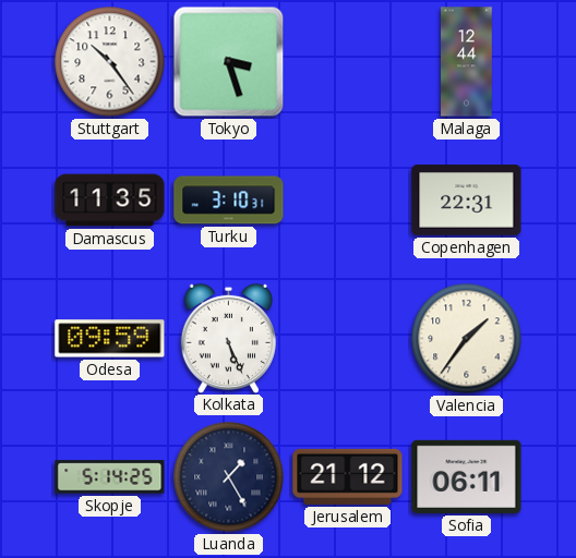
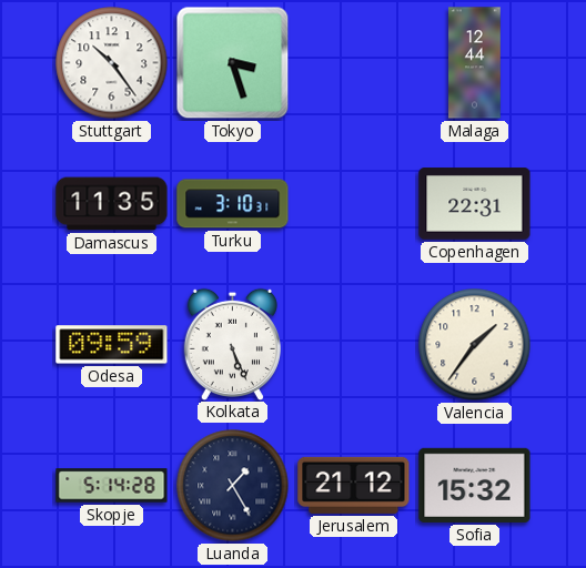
Skopje: 5:14:25 -> 5:14:28
Sofia: 06:11 -> 15:32
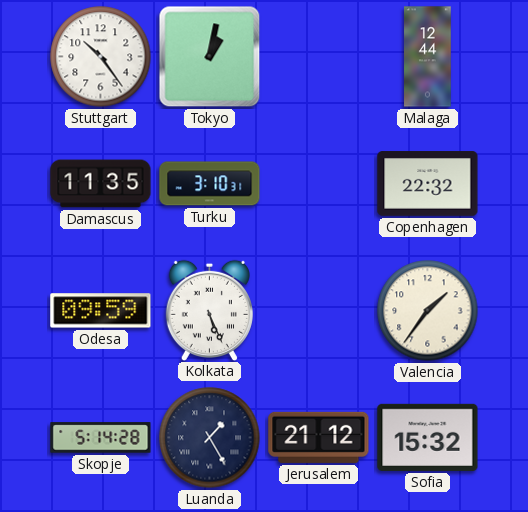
Tokyo: 3:27 -> 1:02
Copenhagen: 22:31 -> 22:32
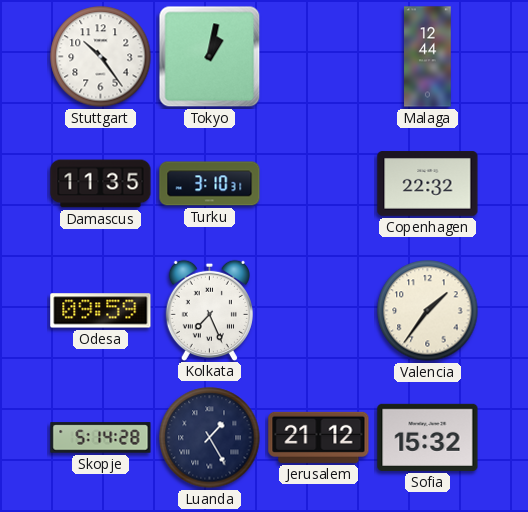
Kolkata: 5:26 -> 7:26
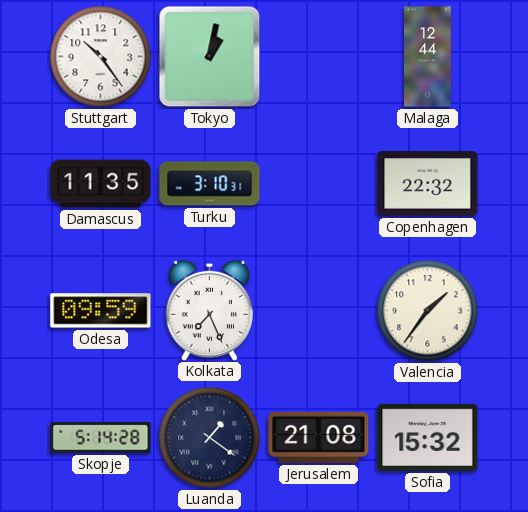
Luanda: 1:25 -> 1:21
Jerusalem: 21:12 -> 21:08
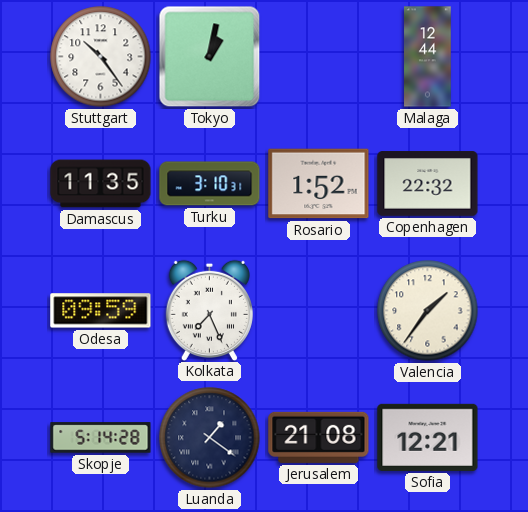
Rosario: none -> 1:52
Sofia: 15:32 -> 12:21
